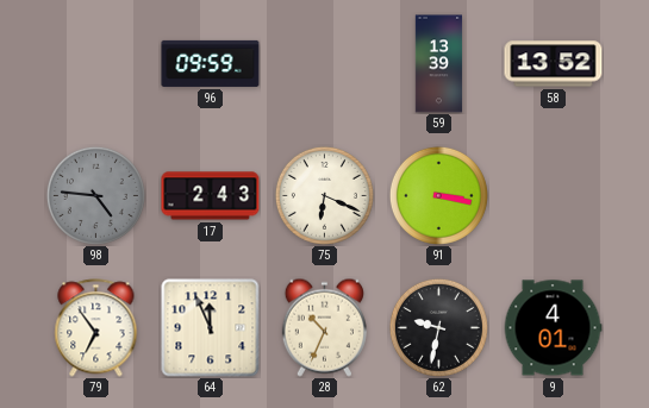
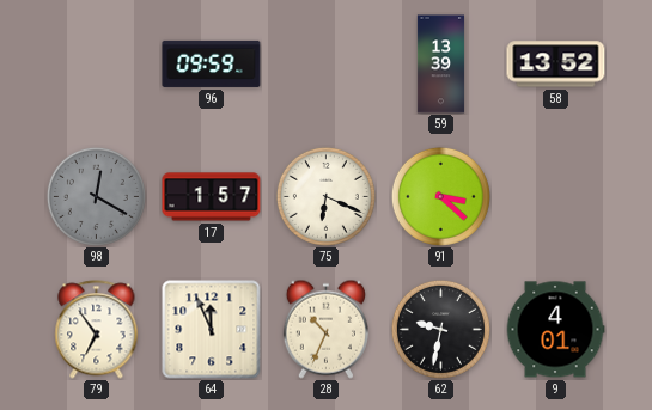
98: 4:46 -> 12:20
17: 2:43 -> 1:57
91: 3:17 -> 3:22
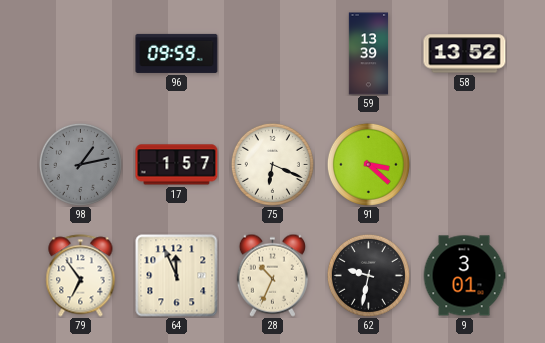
98: 12:20 -> 1:13
9: 4:01 -> 3:01
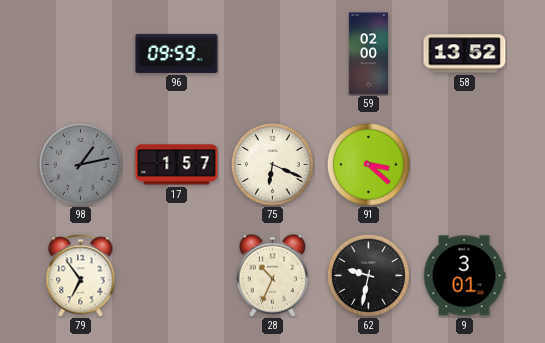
59: 13:39 -> 02:00
64: 11:56 -> none
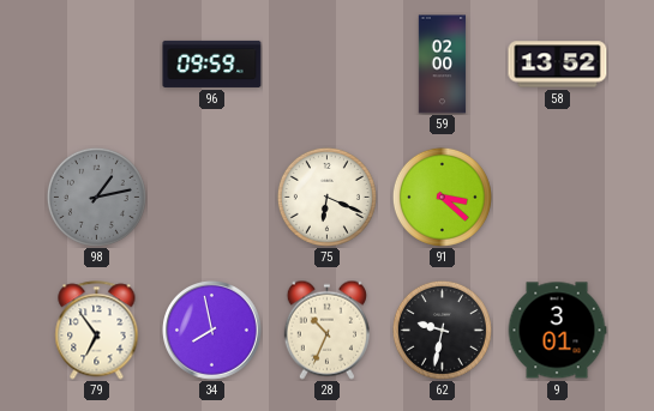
17: 1:57 -> none
34: none -> 7:58
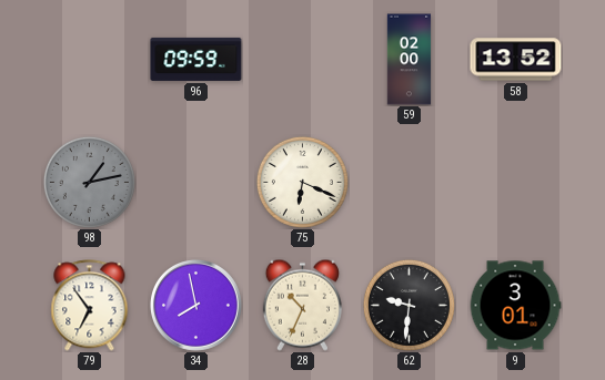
91: 3:22 -> none
62: 9:32 -> 9:31
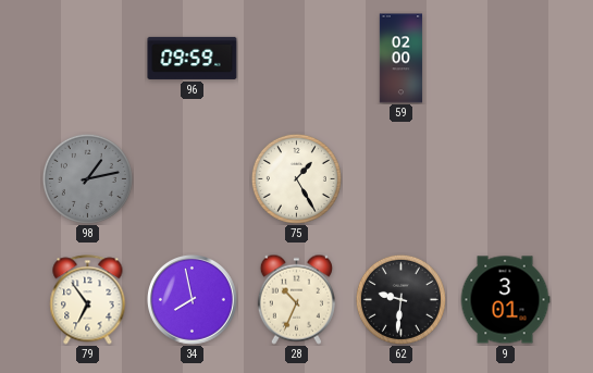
58: 13:52 -> none
75: 6:19 -> 1:25
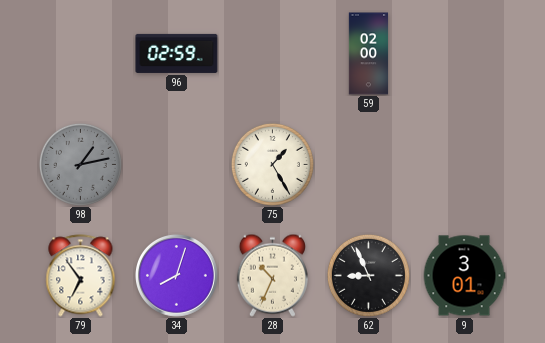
96: 09:59 -> 02:59
34: 7:58 -> 8:03
62: 9:31 -> 8:56
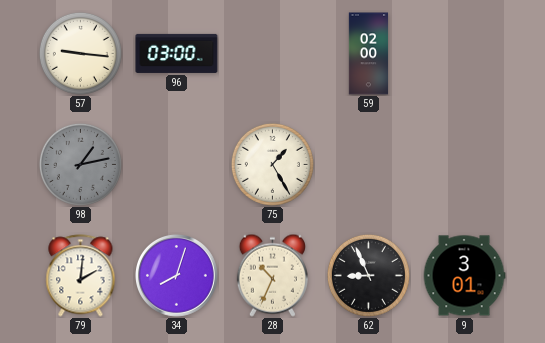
57: none -> 9:16
96: 02:59 -> 03:00
79: 6:54 -> 2:01
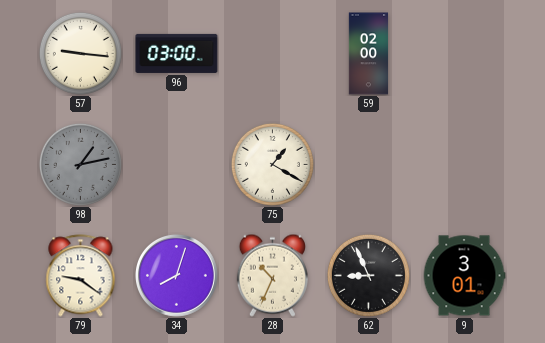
75: 1:25 -> 1:20
79: 2:01 -> 9:21
